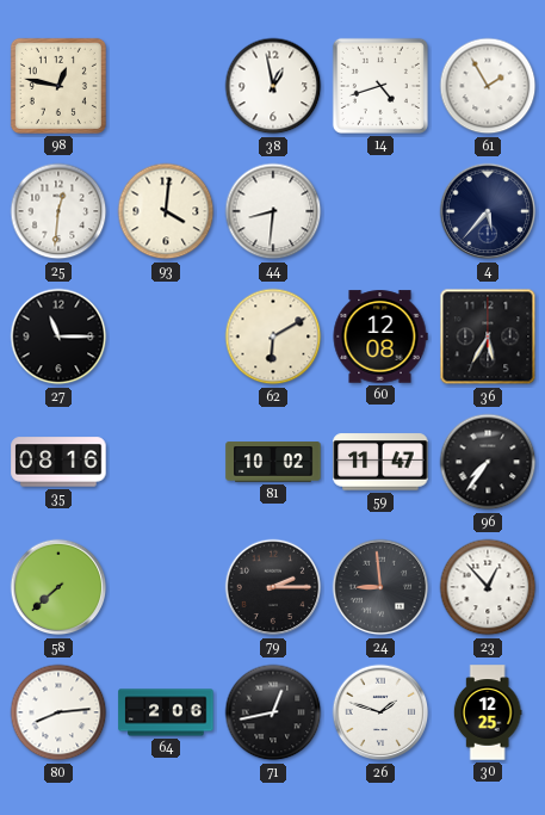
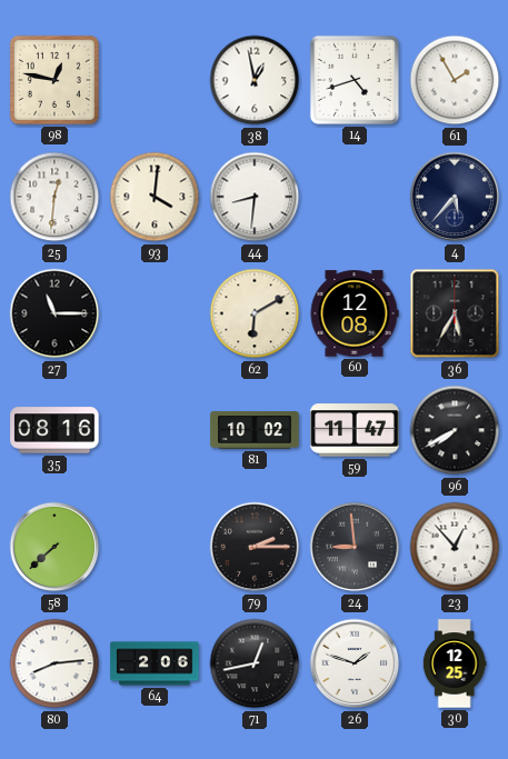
96: 7:36 -> 7:40
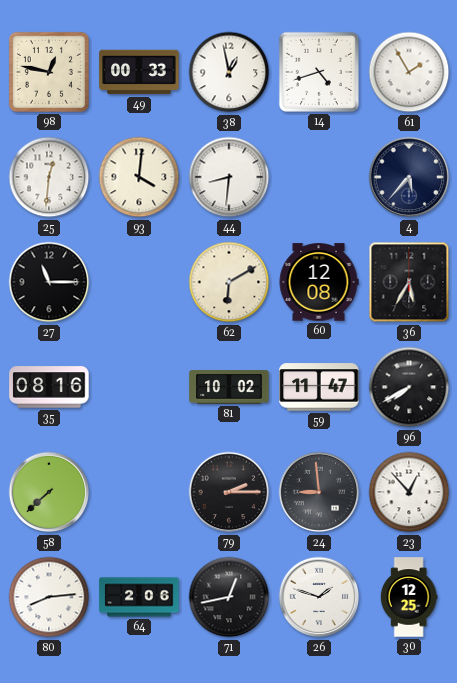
49: none -> 00:33
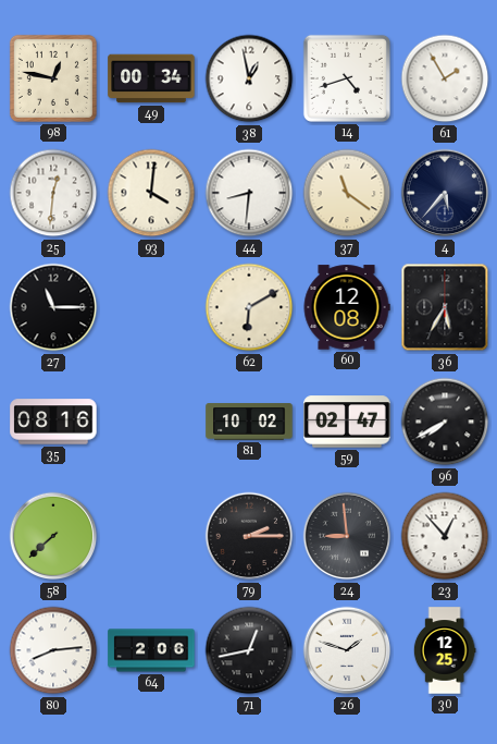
49: 00:33 -> 00:34
37: none -> 11:21
59: 11:47 -> 02:47
